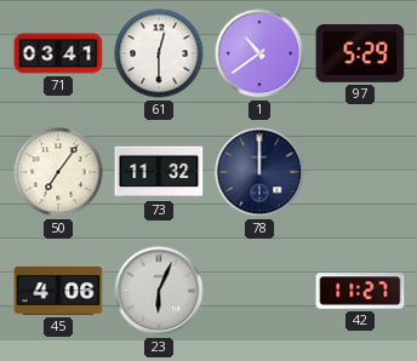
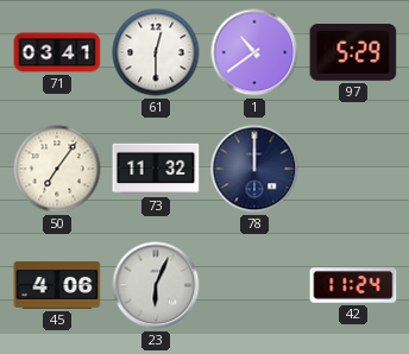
42: 11:27 -> 11:24
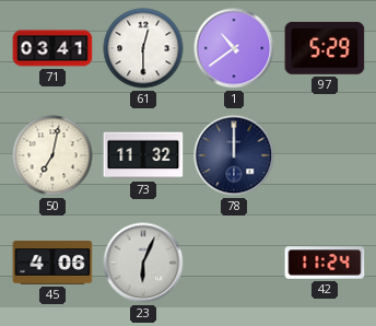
50: 7:06 -> 7:02
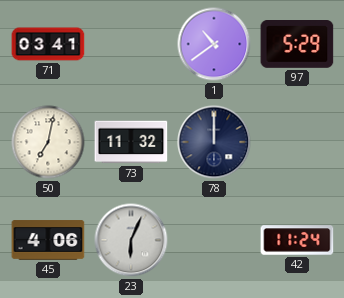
61: 12:30 -> none
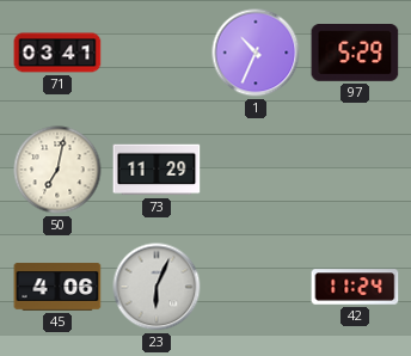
1: 10:39 -> 10:34
73: 11:32 -> 11:29
78: 12:00 -> none
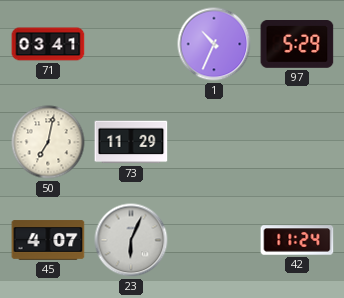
45: 4:06 -> 4:07
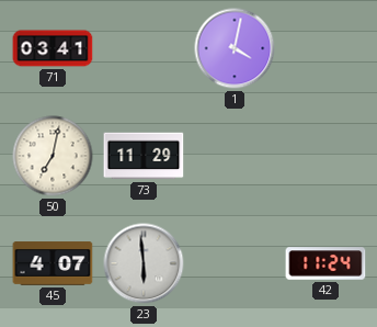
1: 10:34 -> 4:02
97: 5:29 -> none
23: 6:04 -> 5:59
